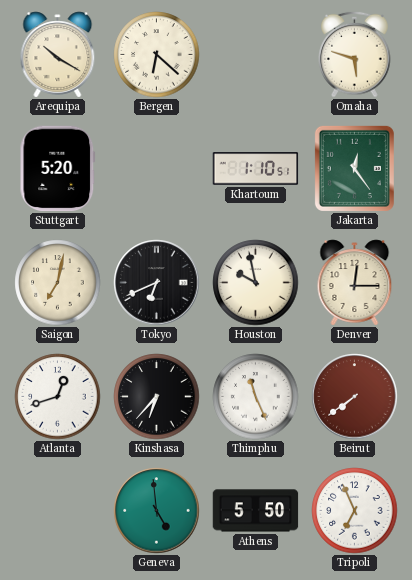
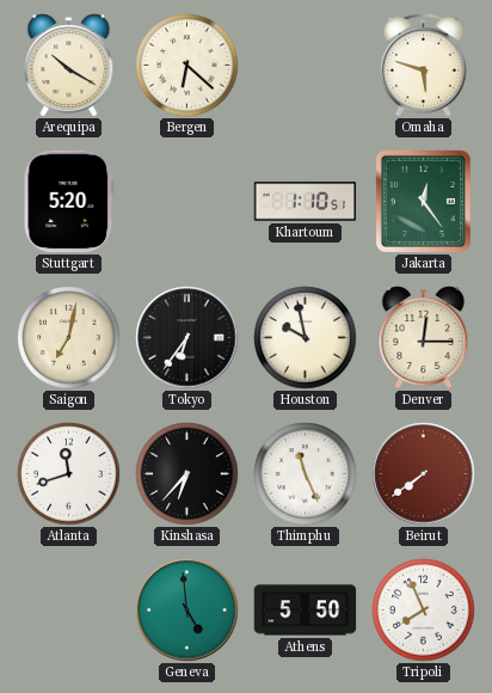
Tokyo: 6:41 -> 6:36
Atlanta: 12:42 -> 11:42
Tripoli: 6:56 -> 7:56
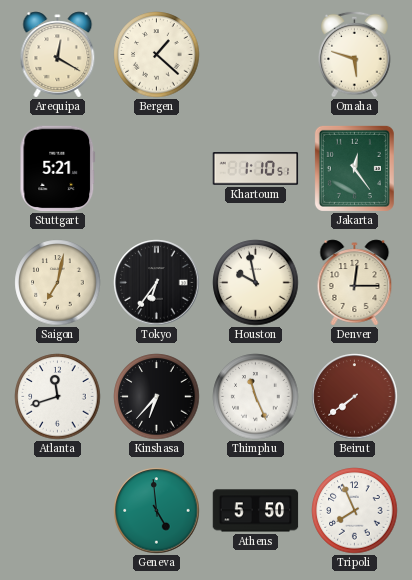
Arequipa: 10:20 -> 12:20
Bergen: 6:22 -> 1:22
Stuttgart: 5:20 -> 5:21
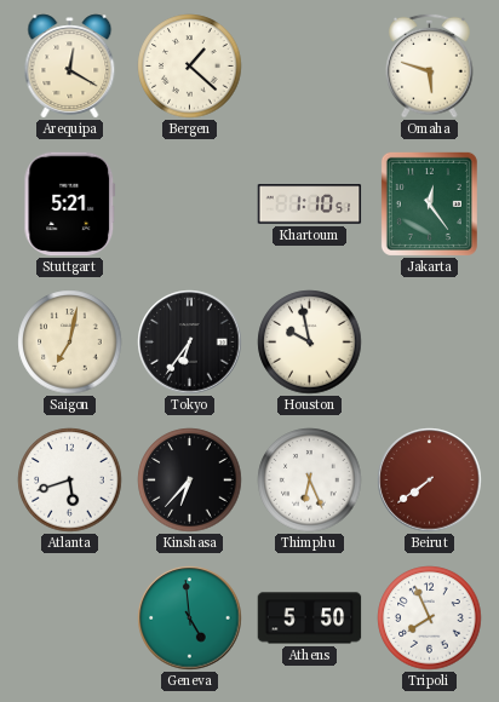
Denver: 12:15 -> none
Atlanta: 11:42 -> 5:42
Thimphu: 11:26 -> 6:26
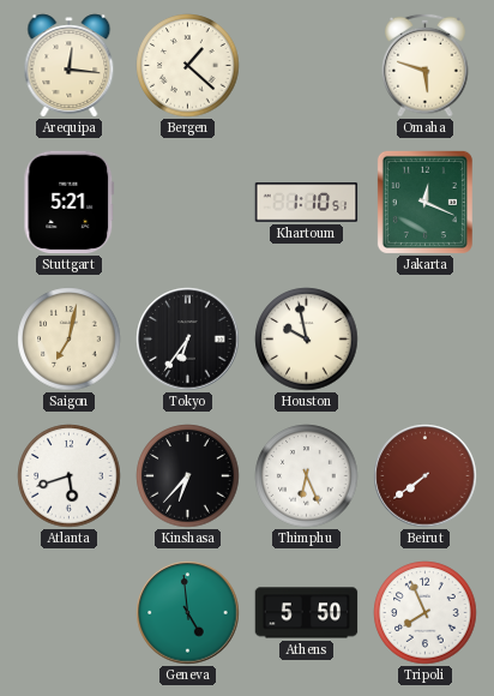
Arequipa: 12:20 -> 12:16
Jakarta: 12:24 -> 12:19
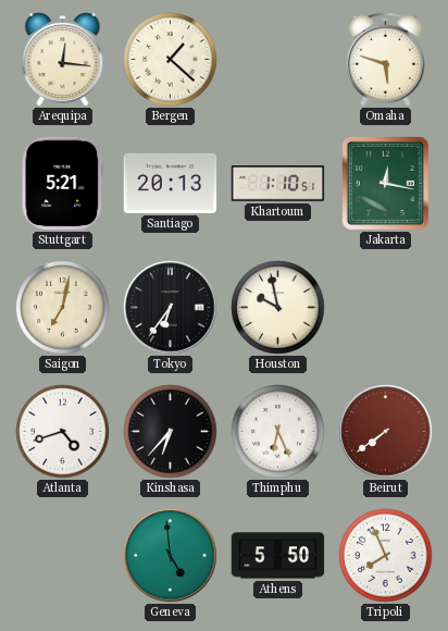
Santiago: none -> 20:13
Jakarta: 12:19 -> 12:17
Atlanta: 5:42 -> 4:42
